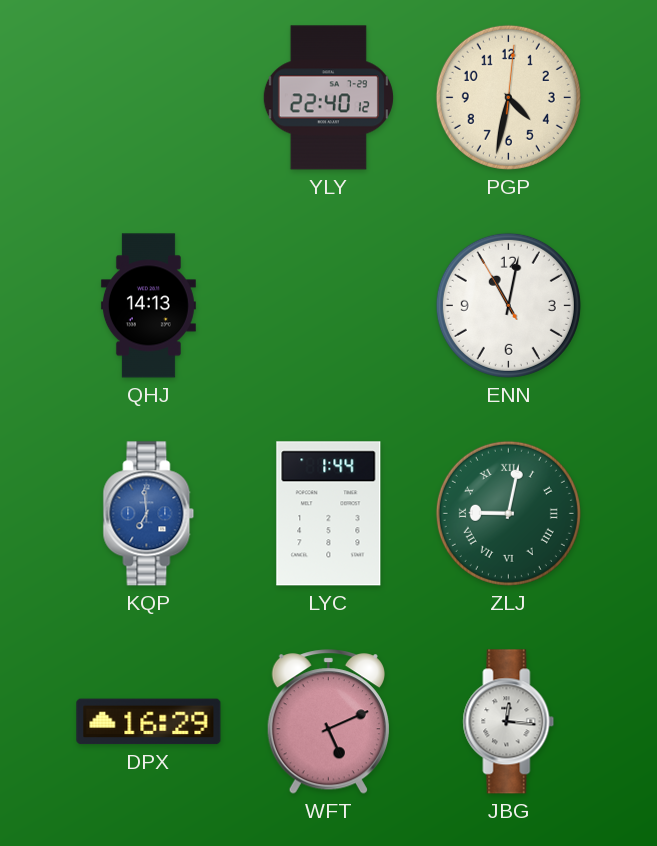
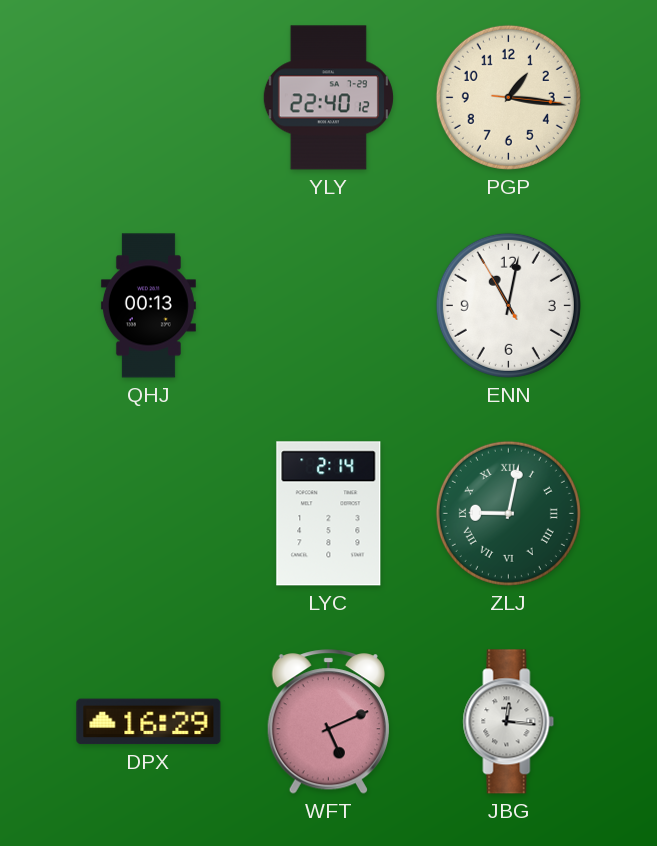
PGP: 4:32 -> 1:16
QHJ: 14:13 -> 00:13
KQP: 6:59 -> none
LYC: 1:44 -> 2:14
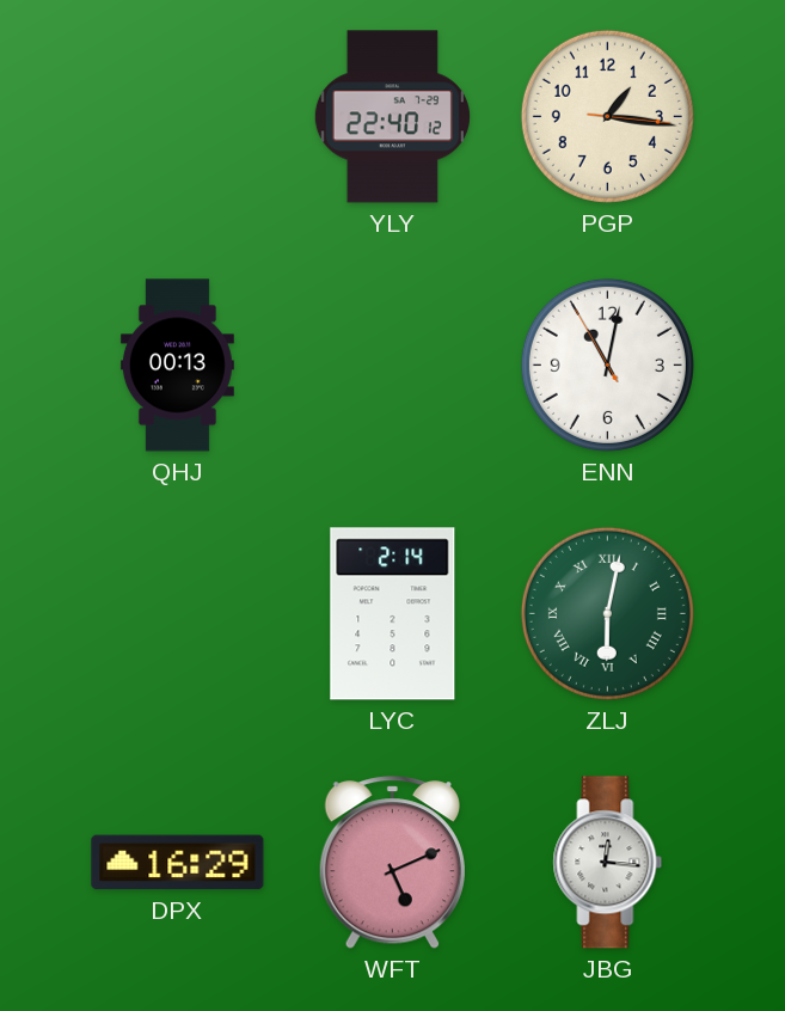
ZLJ: 9:02 -> 6:02
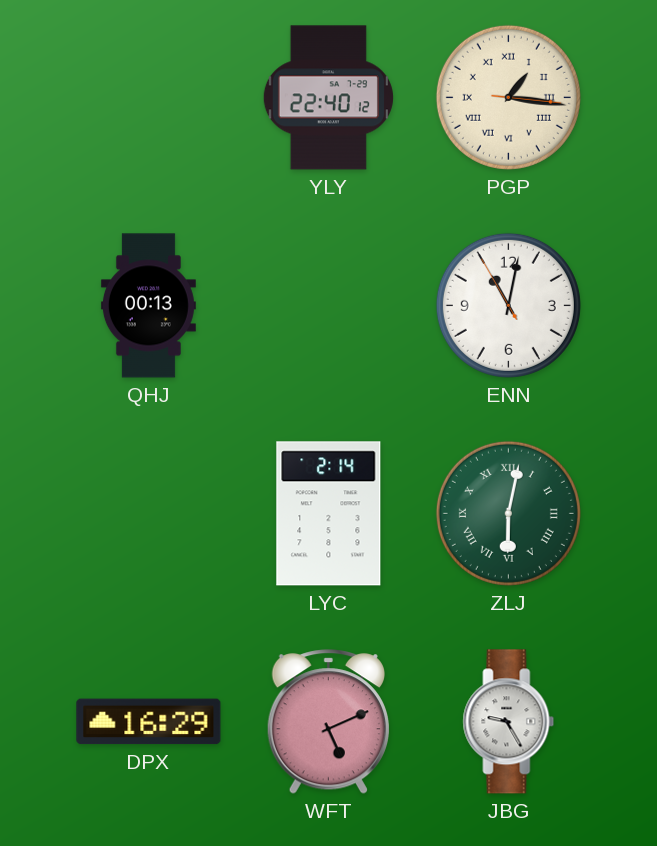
PGP numerals: Arabic -> Roman
JBG: 12:16 -> 9:25
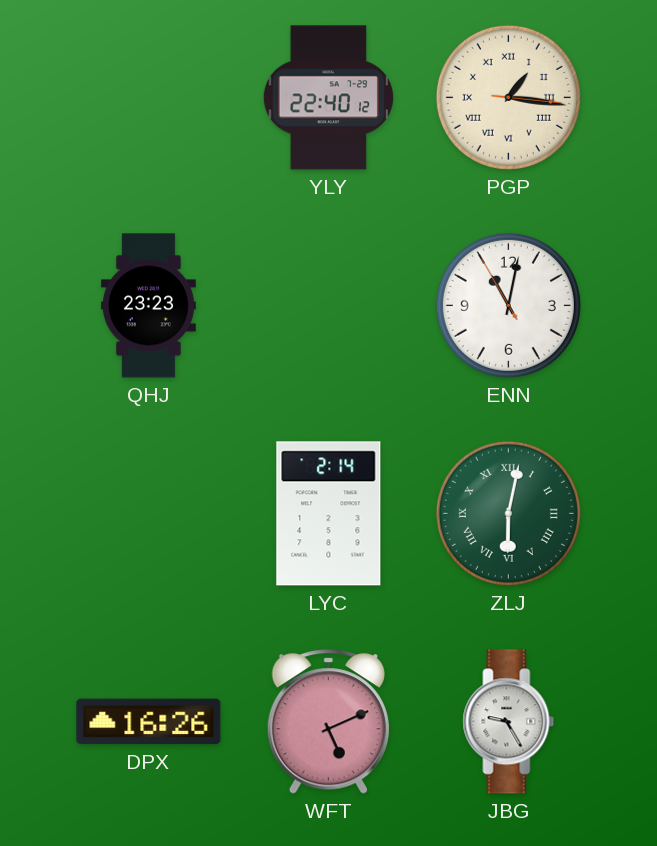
QHJ: 00:13 -> 23:23
DPX: 16:29 -> 16:26
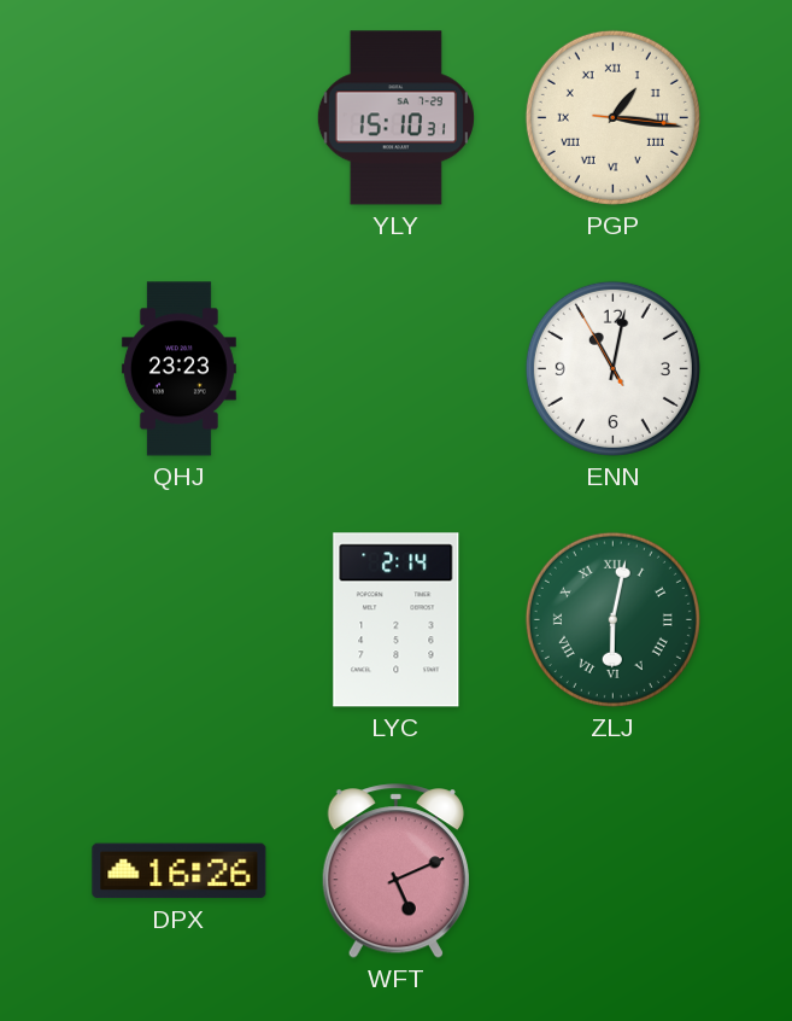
YLY: 22:40 -> 15:10
JBG: 9:25 -> none
